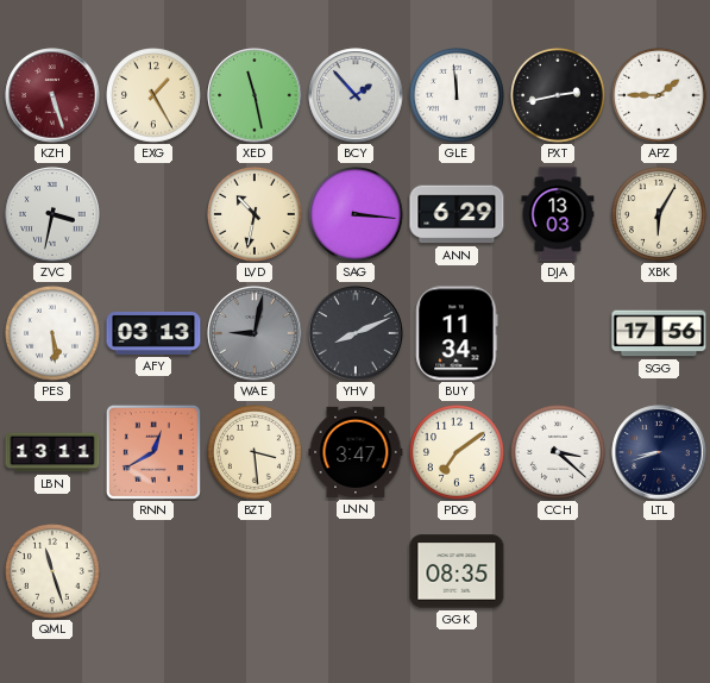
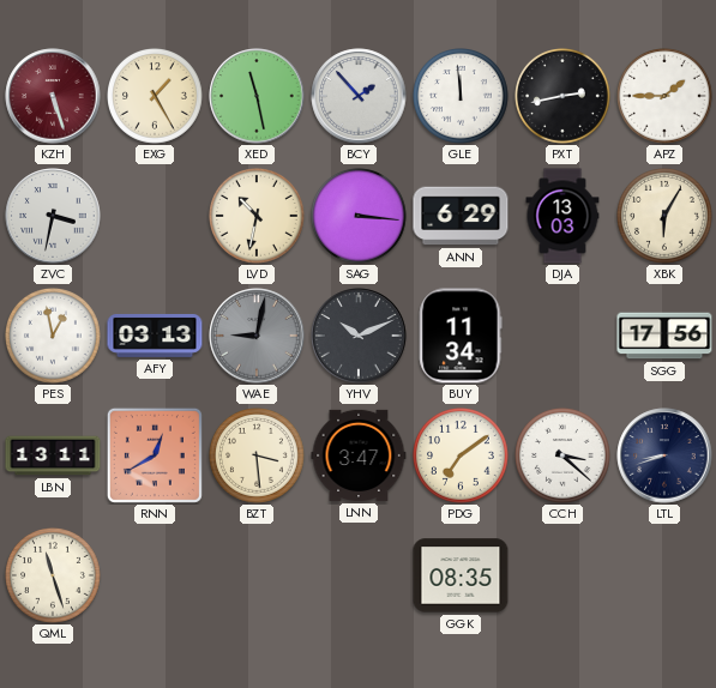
PES: 5:29 -> 12:58
YHV: 8:11 -> 10:11
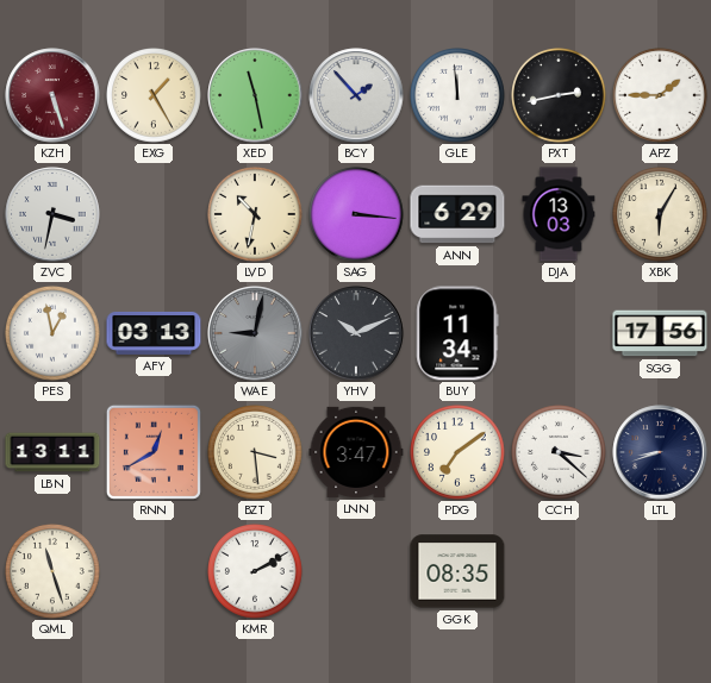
KMR: none -> 2:10
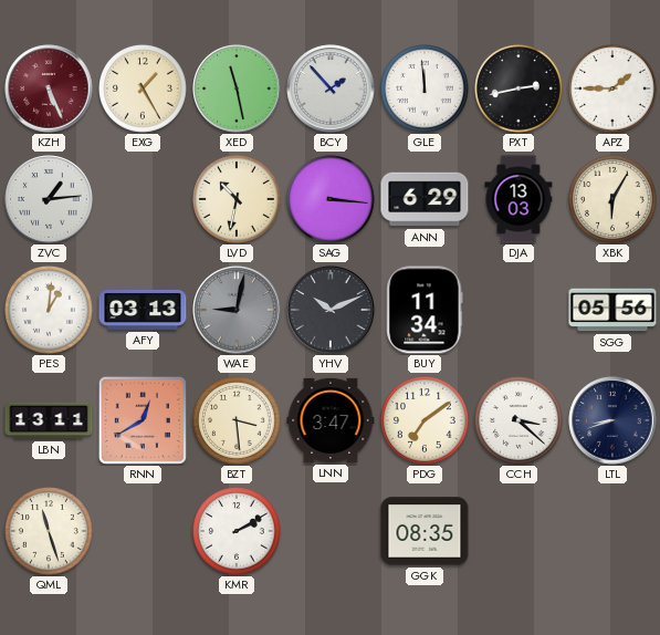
KZH: 5:27 -> 5:26
ZVC: 3:32 -> 1:14
PES: 12:58 -> 1:01
SGG: 17:56 -> 05:56
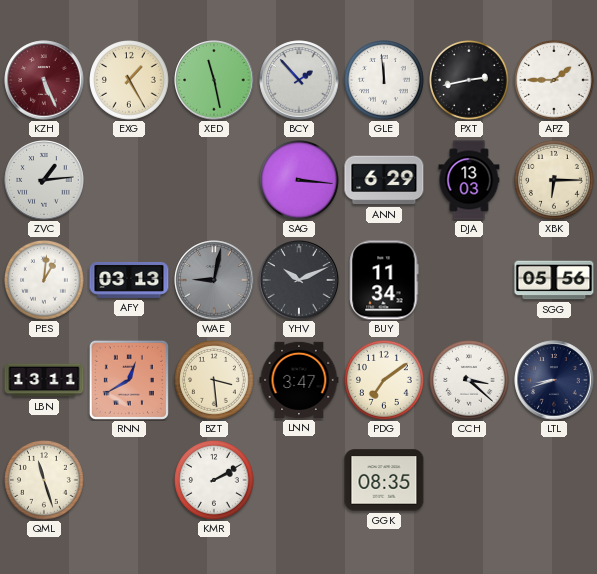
LVD: 10:32 -> none
XBK: 6:05 -> 6:15
